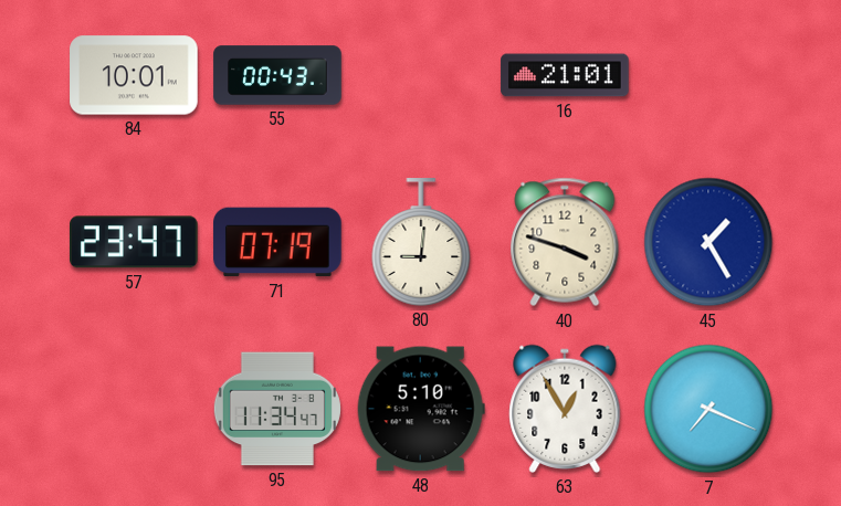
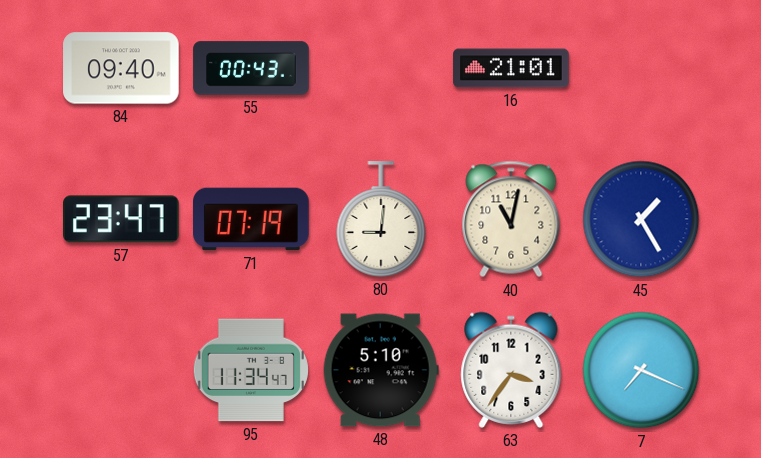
84: 10:01 -> 09:40
40: 3:48 -> 11:02
63: 12:55 -> 3:36
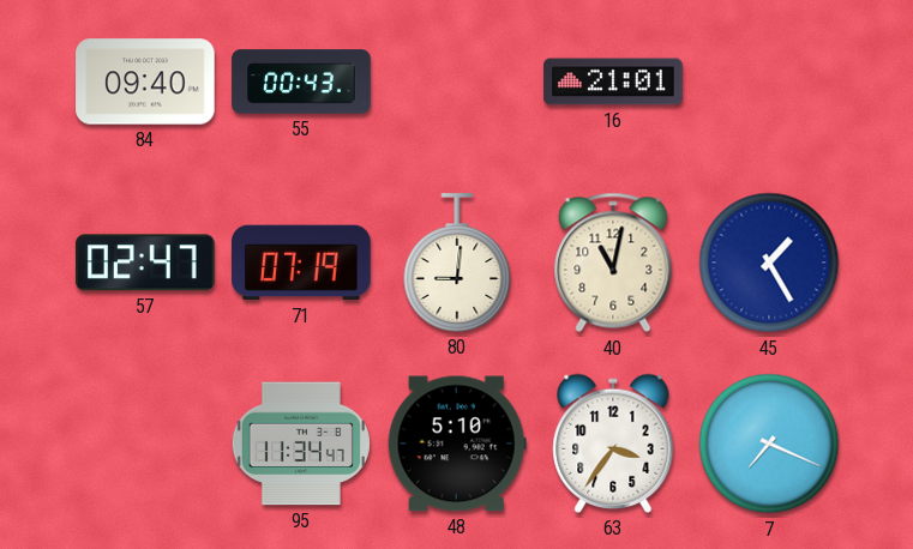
57: 23:47 -> 02:47
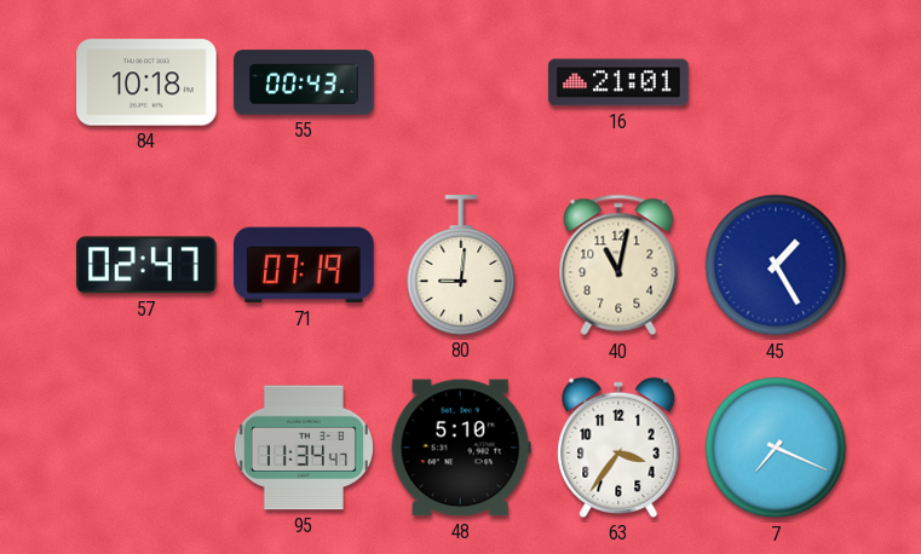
84: 09:40 -> 10:18
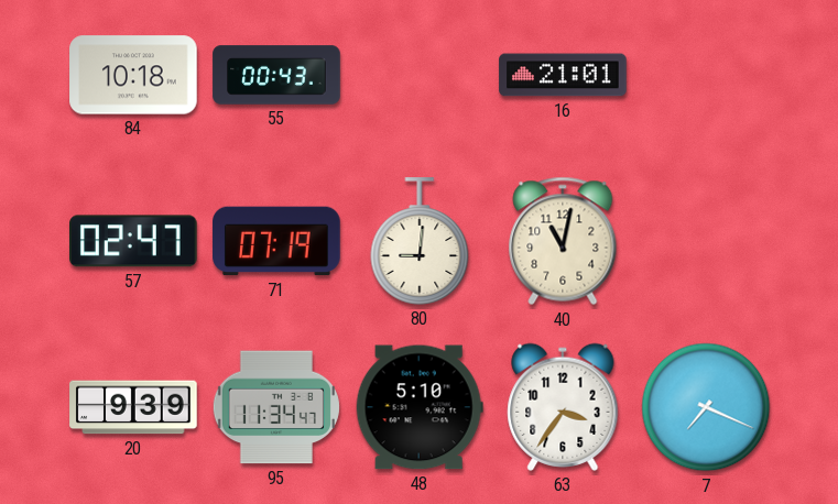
45: 1:25 -> none
20: none -> 9:39
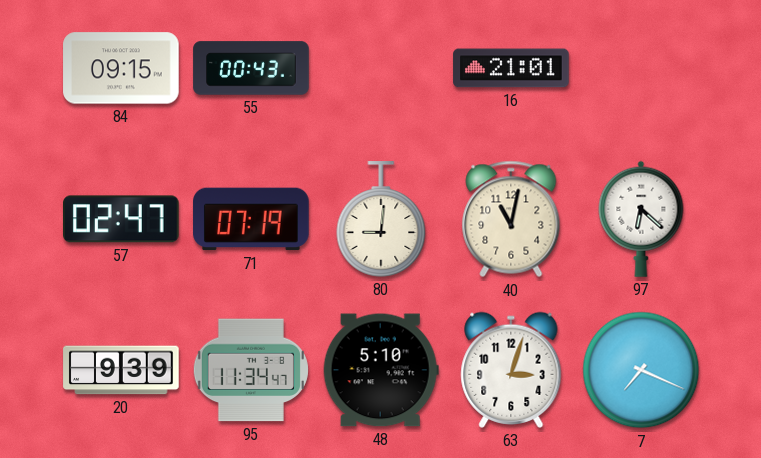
84: 10:18 -> 09:15
97: none -> 6:22
63: 3:36 -> 3:03
